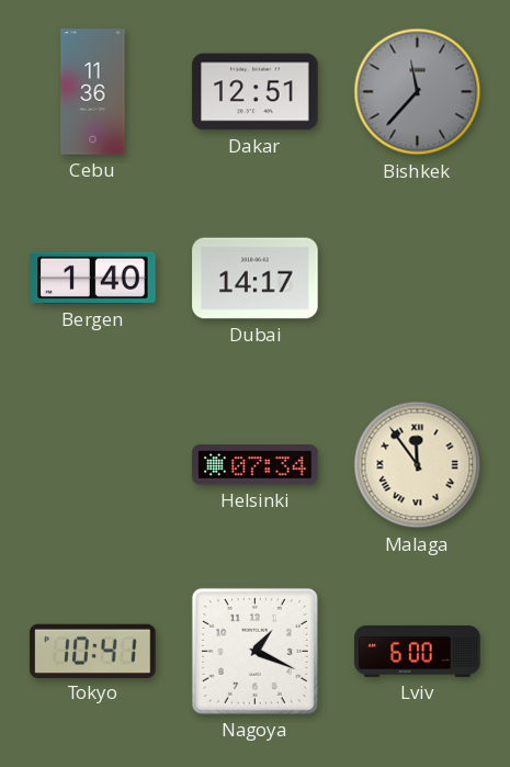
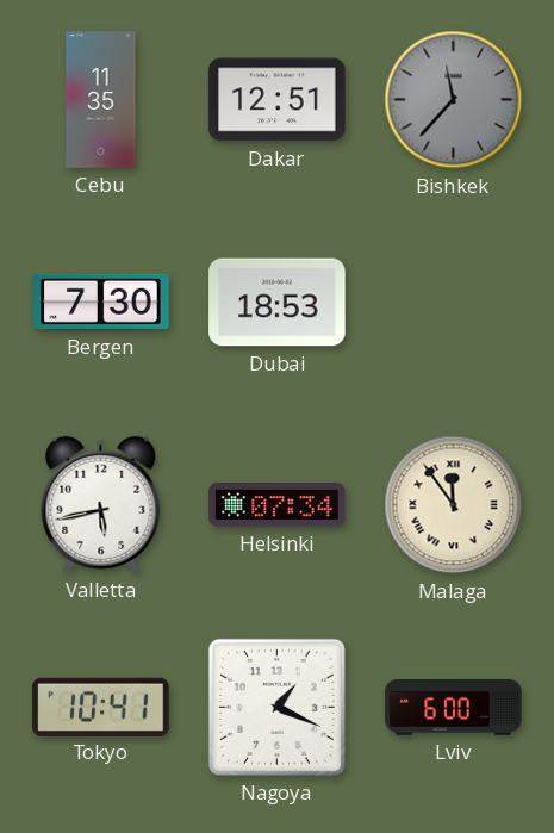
Cebu: 11:36 -> 11:35
Bergen: 1:40 -> 7:30
Dubai: 14:17 -> 18:53
Valletta: none -> 5:43
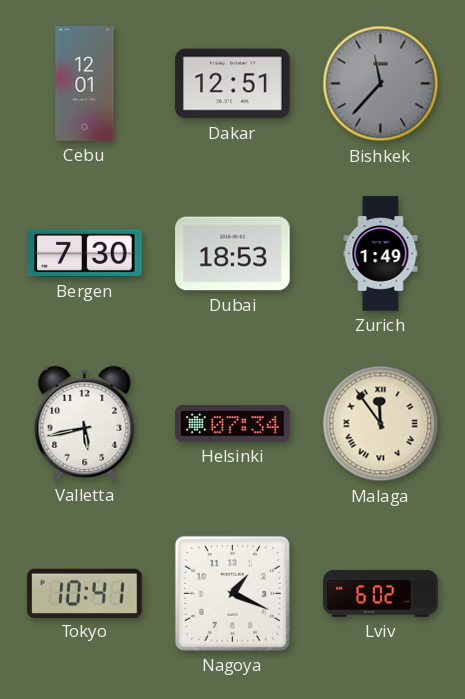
Cebu: 11:35 -> 12:01
Zurich: none -> 1:49
Lviv: 6:00 -> 6:02
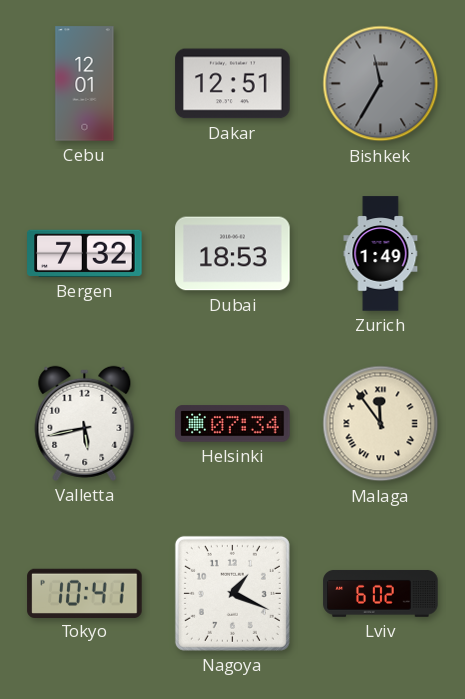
Bishkek: 11:37 -> 11:35
Bergen: 7:30 -> 7:32
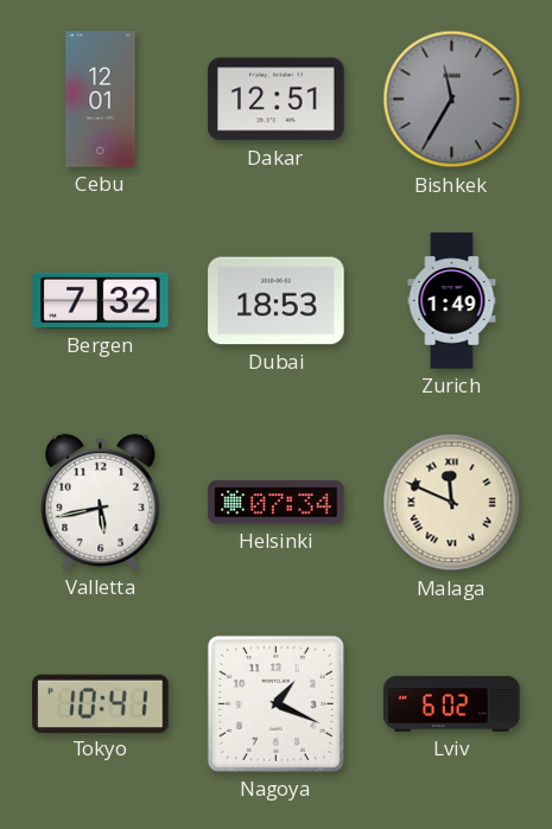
Malaga: 11:54 -> 11:49
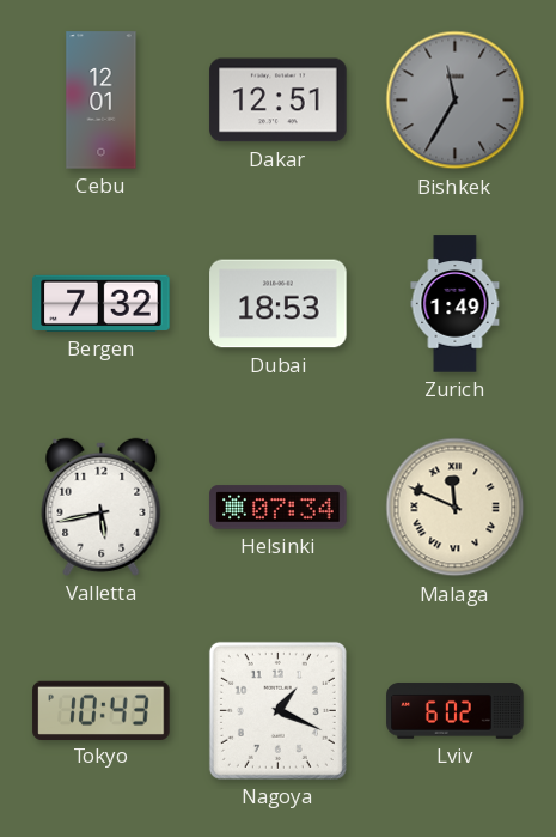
Tokyo: 10:41 -> 10:43
